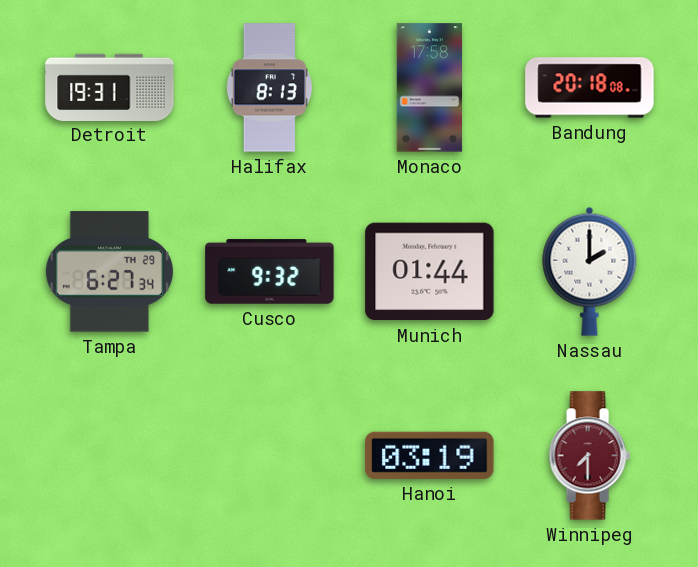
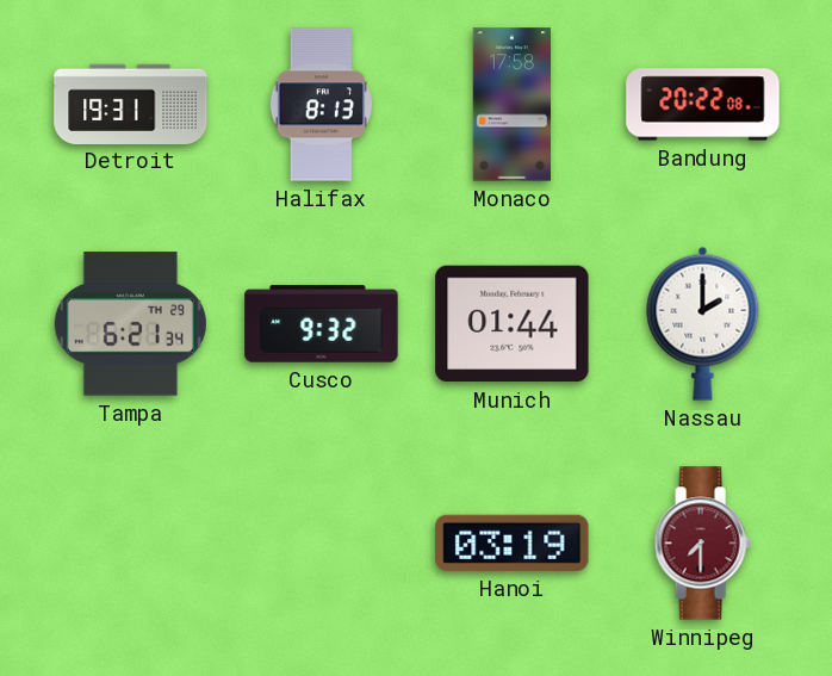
Bandung: 20:18 -> 20:22
Tampa: 6:27 -> 6:21
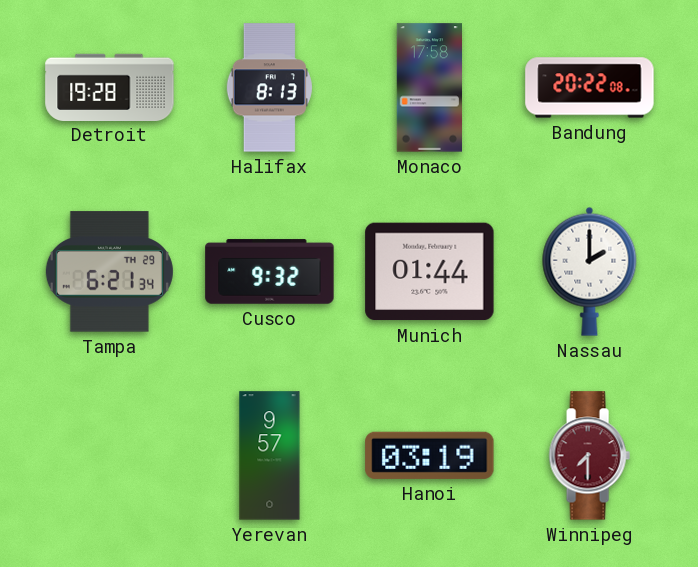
Detroit: 19:31 -> 19:28
Yerevan: none -> 9:57
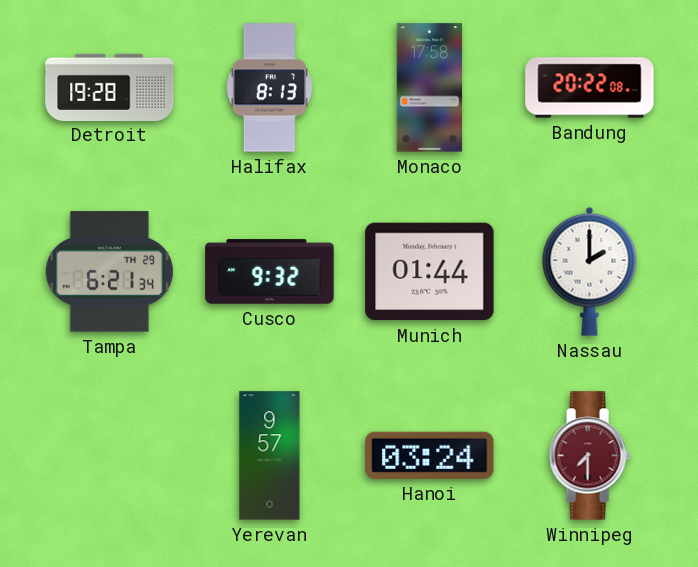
Hanoi: 03:19 -> 03:24
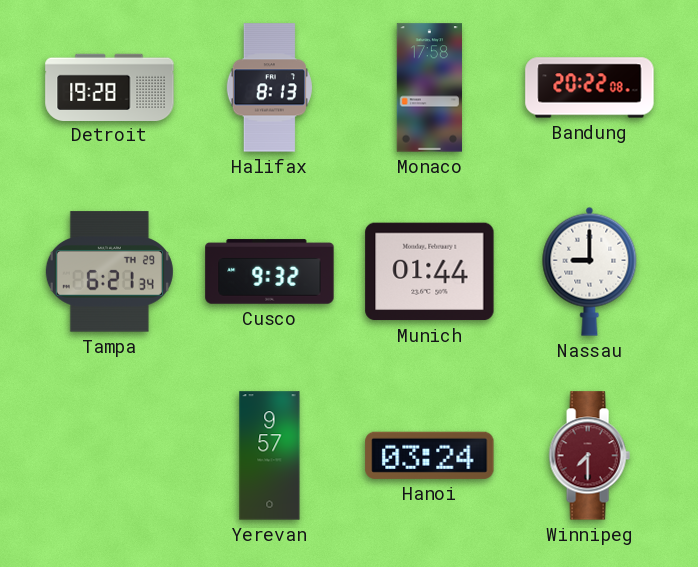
Nassau: 2:00 -> 9:00
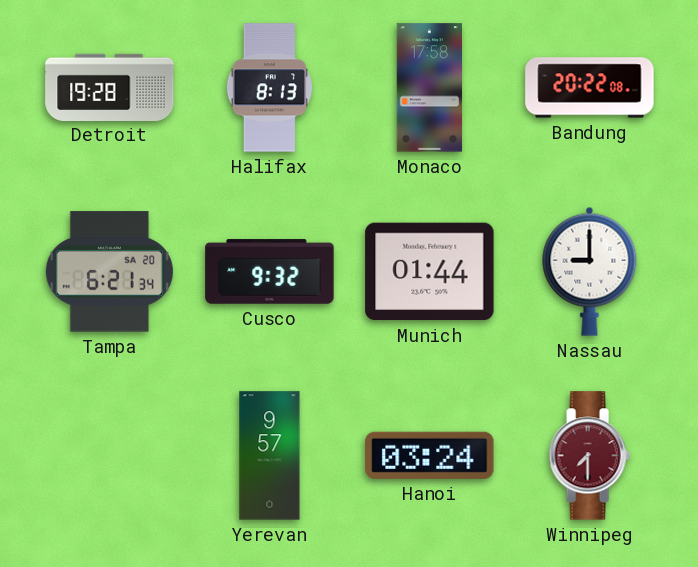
Tampa date: TH 29 -> SA 20
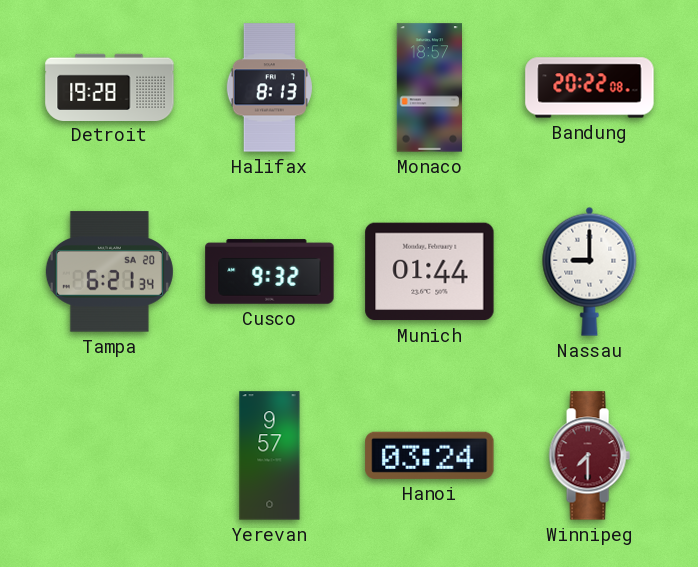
Monaco: 17:58 -> 18:57
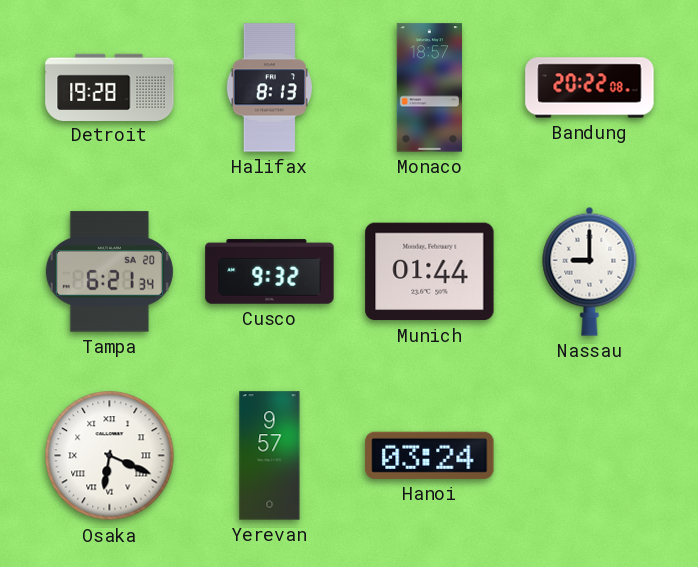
Osaka: none -> 6:19
Winnipeg: 7:30 -> none
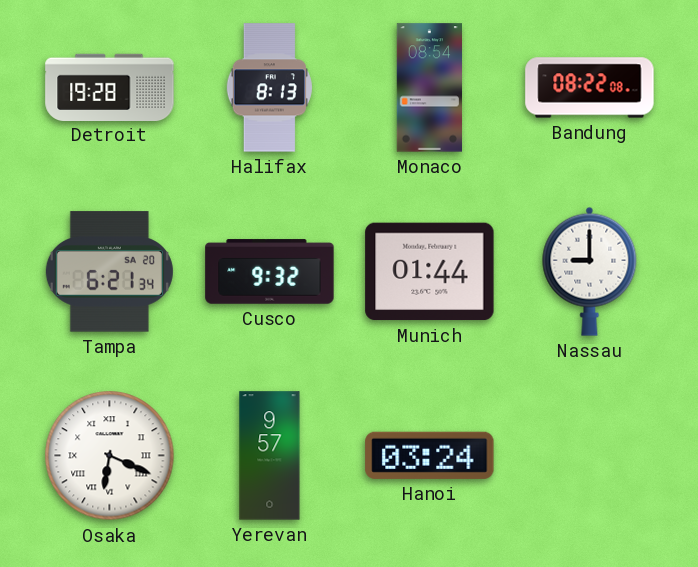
Monaco: 18:57 -> 08:54
Bandung: 20:22 -> 08:22
